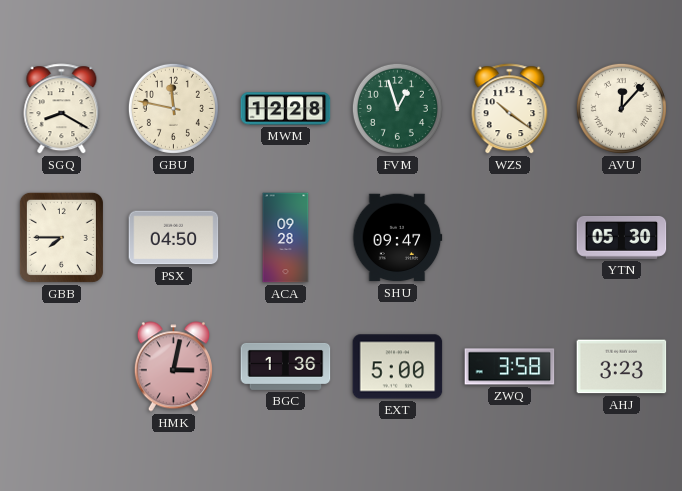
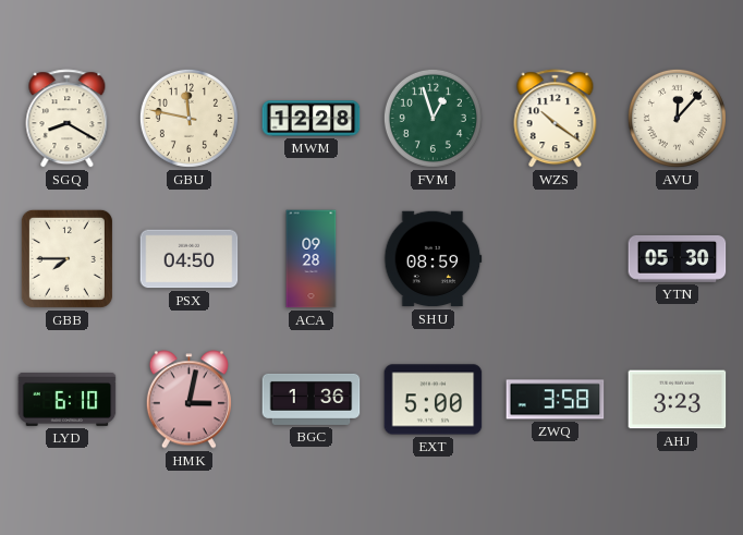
SHU: 09:47 -> 08:59
LYD: none -> 6:10
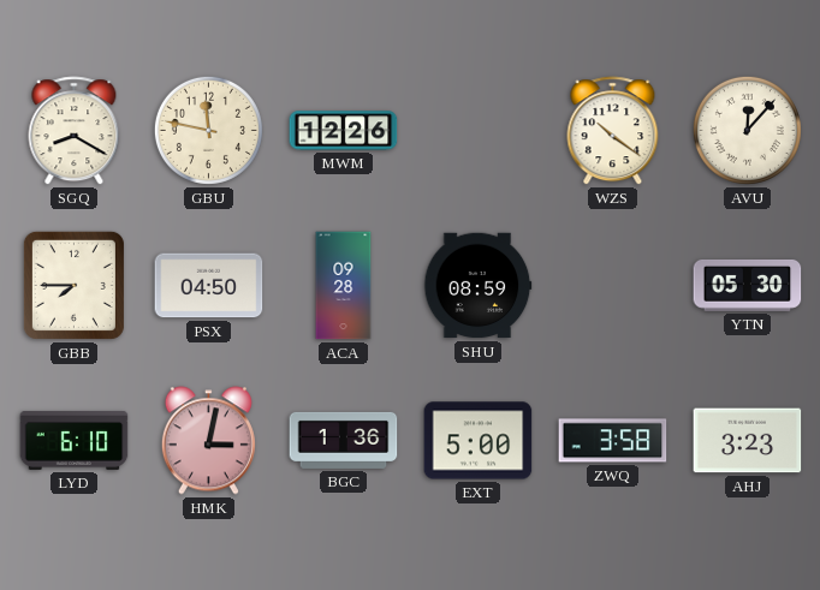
MWM: 12:28 -> 12:26
FVM: 12:57 -> none
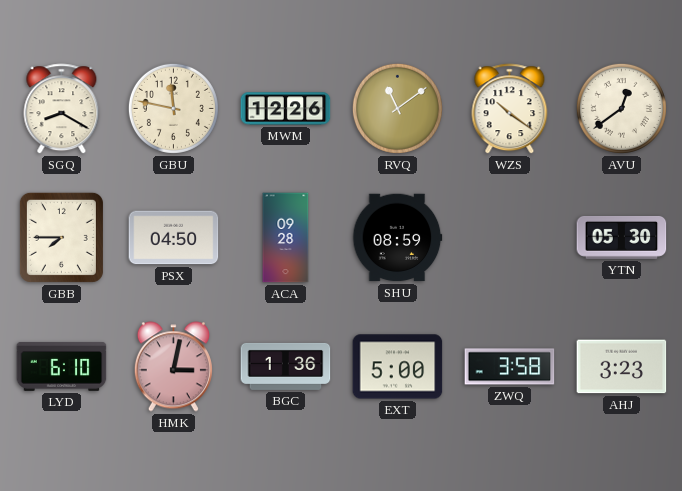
RVQ: none -> 11:09
AVU: 12:07 -> 12:39
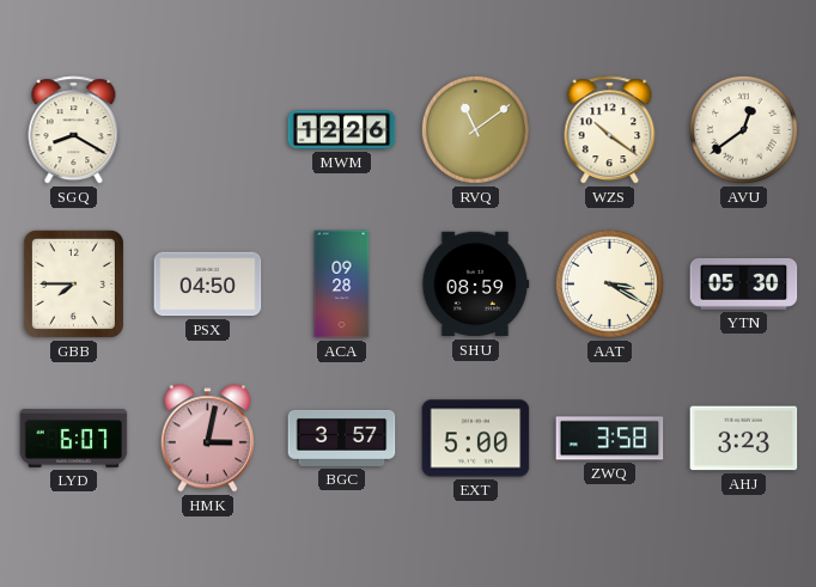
GBU: 11:47 -> none
AAT: none -> 3:20
LYD: 6:10 -> 6:07
BGC: 1:36 -> 3:57
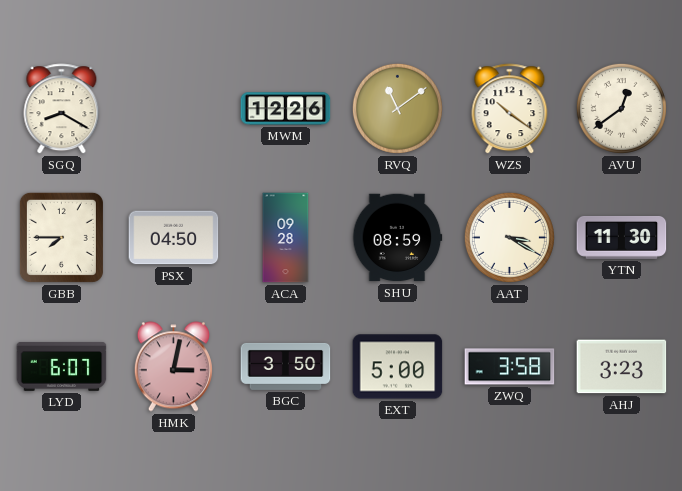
YTN: 05:30 -> 11:30
BGC: 3:57 -> 3:50
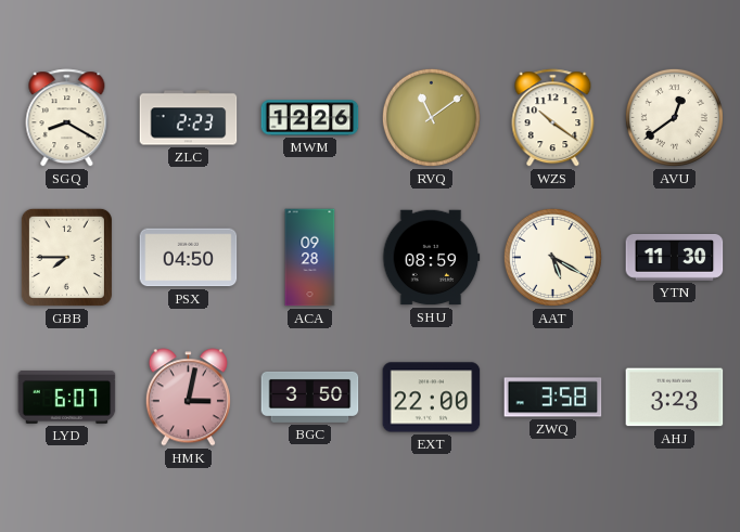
ZLC: none -> 2:23
AAT: 3:20 -> 5:20
EXT: 5:00 -> 22:00
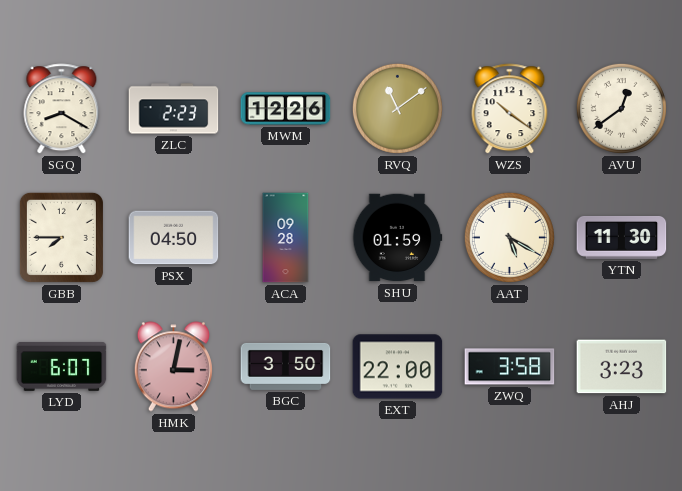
SHU: 08:59 -> 01:59
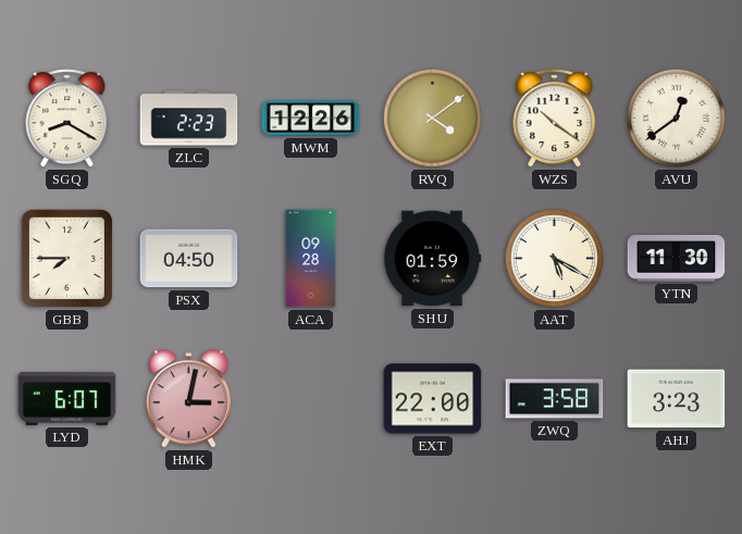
RVQ: 11:09 -> 4:09
BGC: 3:50 -> none
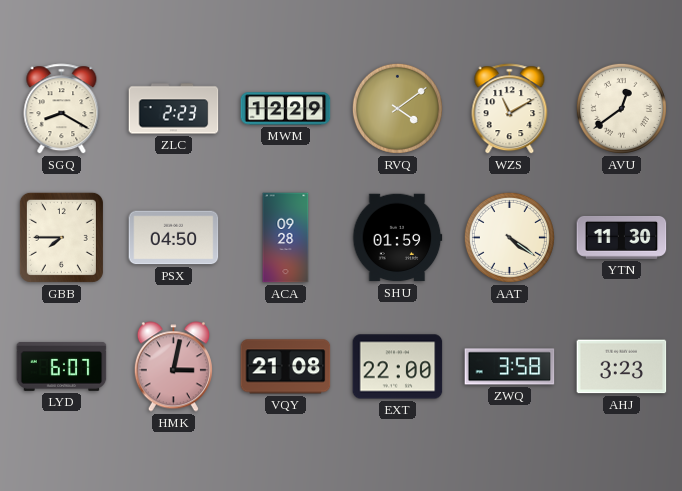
MWM: 12:26 -> 12:29
WZS: 10:21 -> 11:10
AAT: 5:20 -> 4:21
VQY: none -> 21:08
